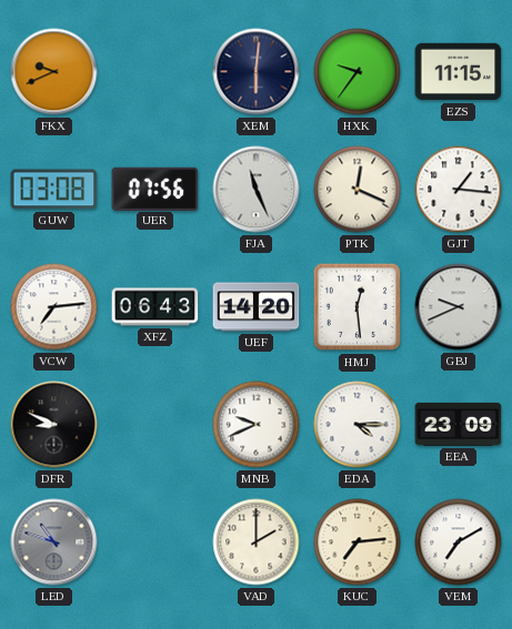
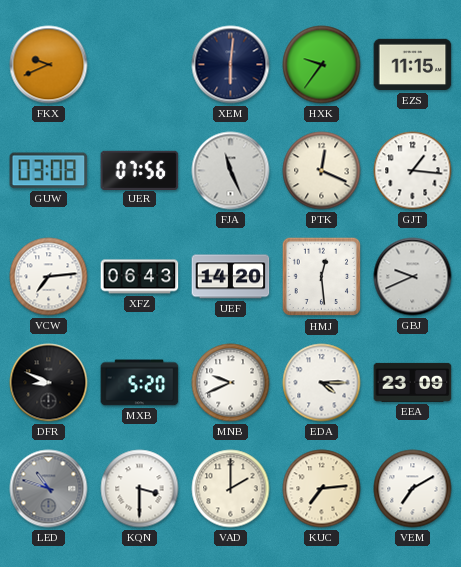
MXB: none -> 5:20
KQN: none -> 3:30
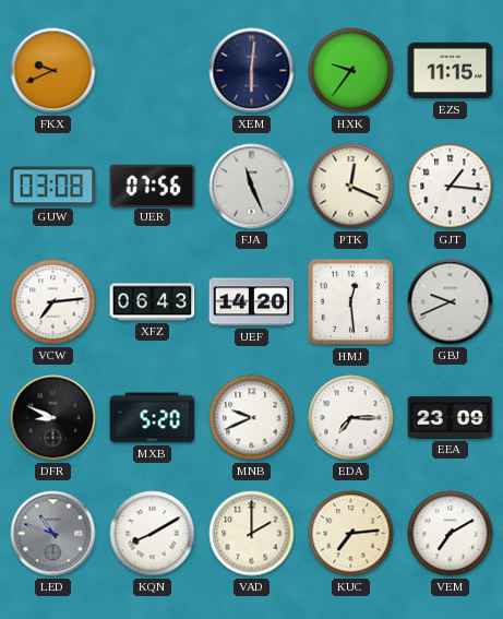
EDA: 4:15 -> 7:15
KQN: 3:30 -> 8:10
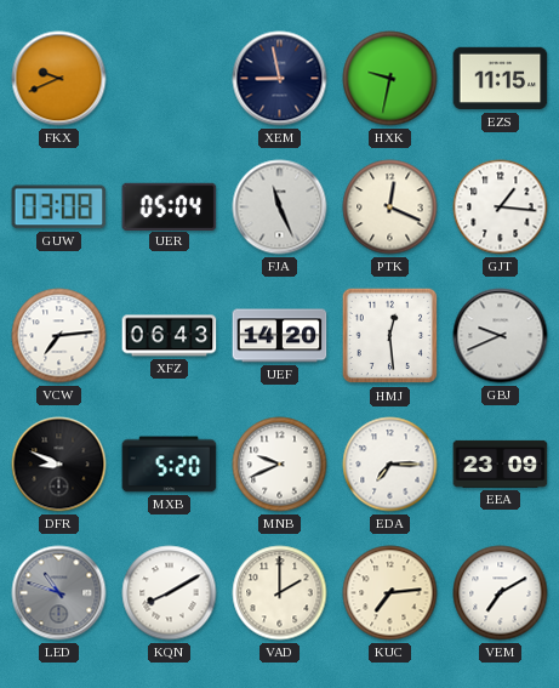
XEM: 6:01 -> 8:58
HXK: 9:36 -> 9:32
UER: 07:56 -> 05:04
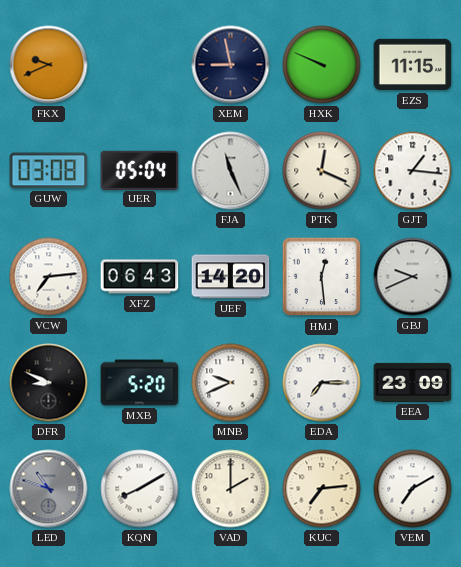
HXK: 9:32 -> 9:49
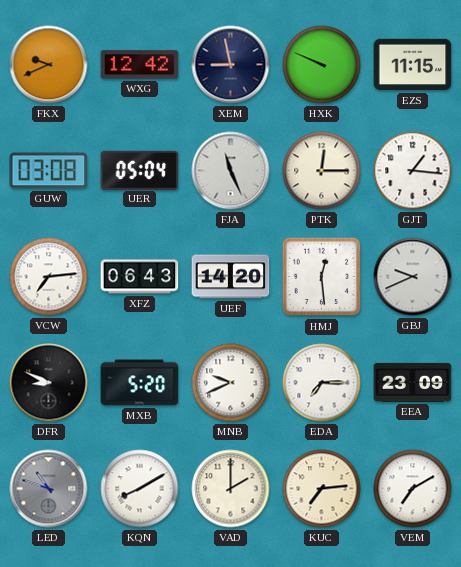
WXG: none -> 12:42
PTK: 12:19 -> 12:15
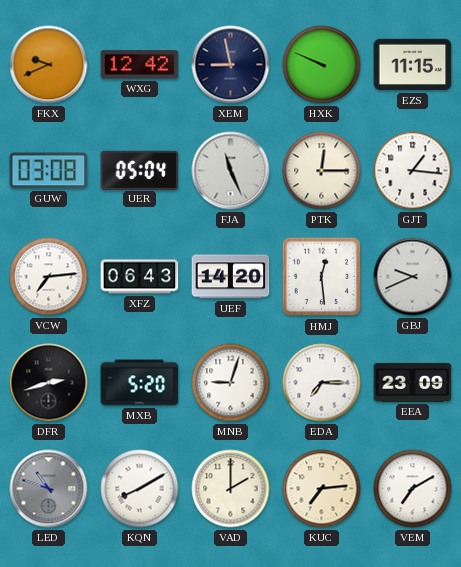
DFR: 8:49 -> 2:42
MNB: 9:41 -> 9:03
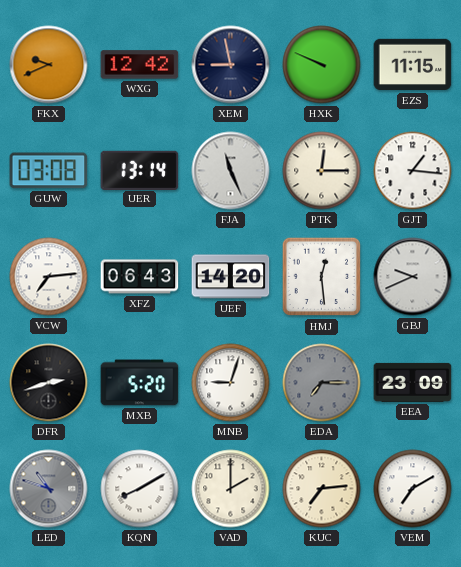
UER: 05:04 -> 13:14
EDA dial: white -> grey
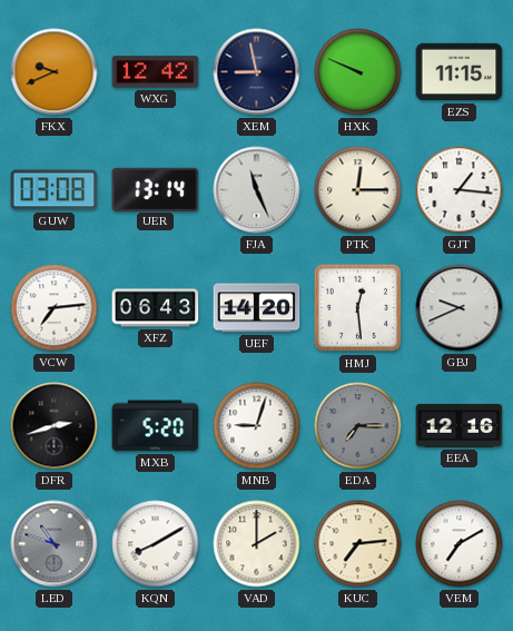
EEA: 23:09 -> 12:16
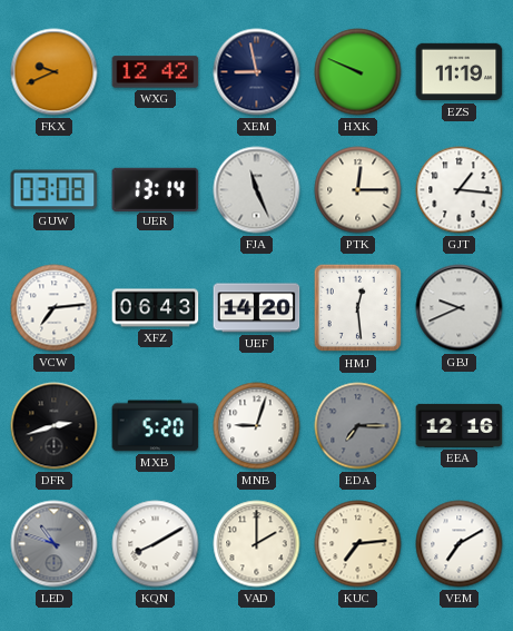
EZS: 11:15 -> 11:19
